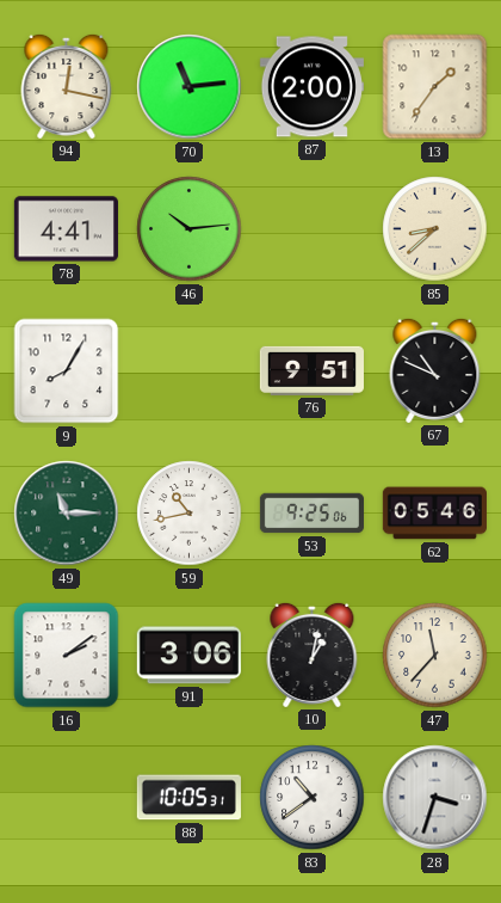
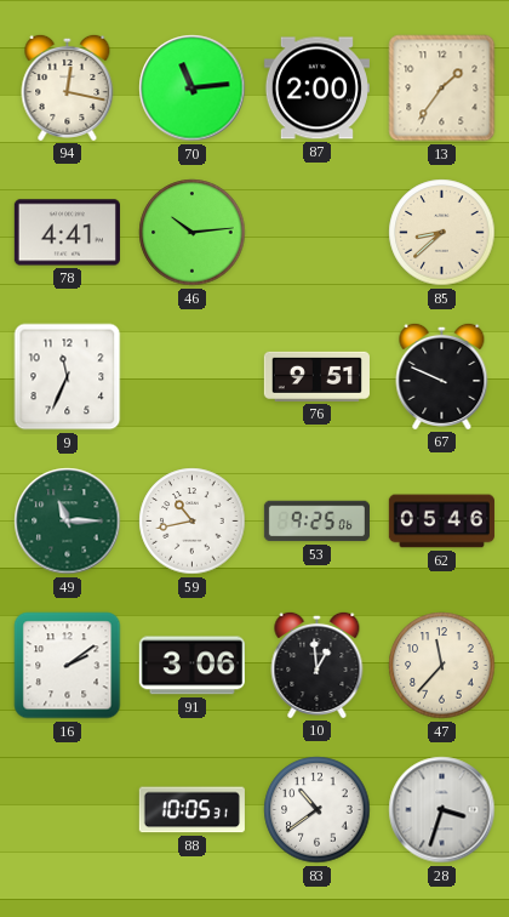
9: 8:05 -> 11:34
67: 10:49 -> 9:49
10: 1:02 -> 12:59
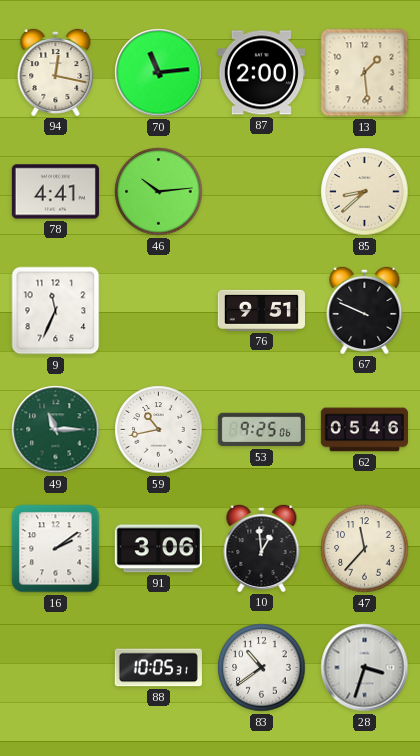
13: 1:36 -> 1:29
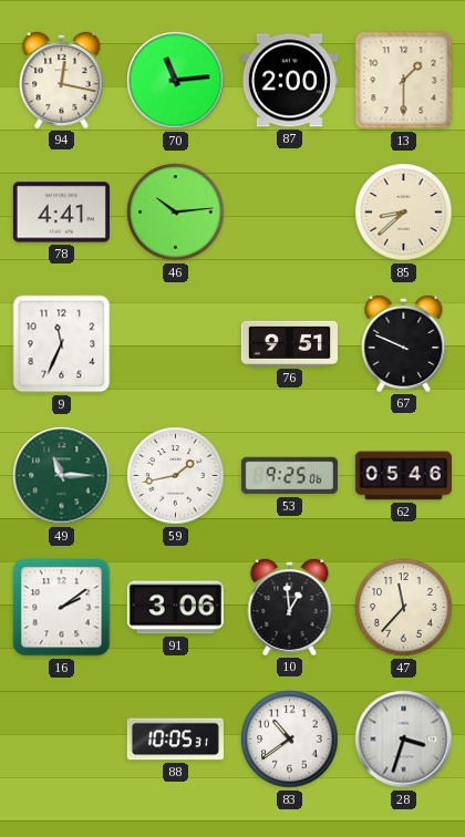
13: 1:29 -> 1:30
59: 10:43 -> 1:43
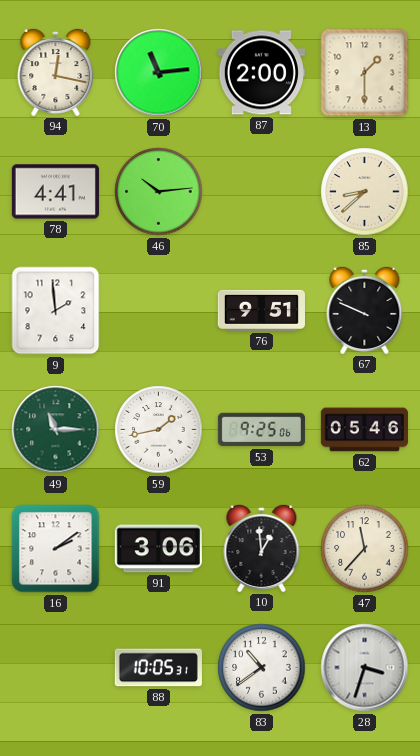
9: 11:34 -> 1:59
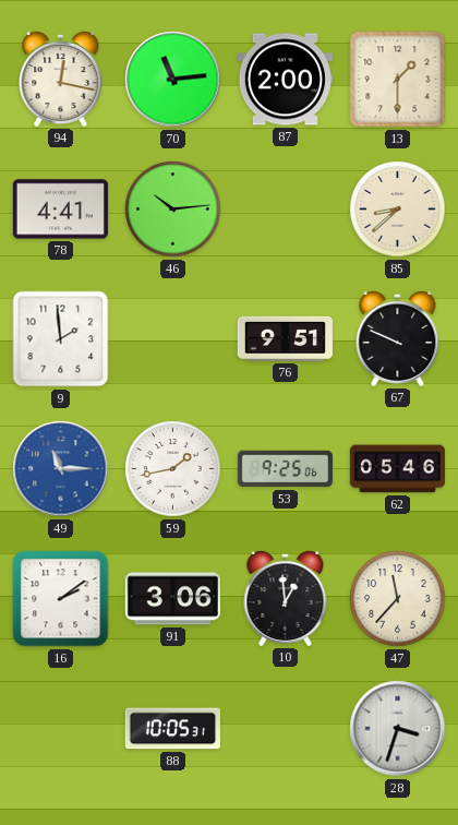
49 dial: green -> blue
83: 10:39 -> none
